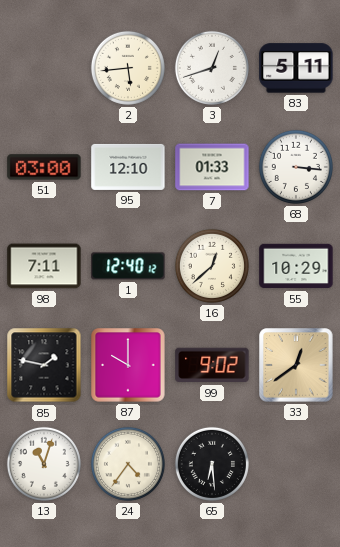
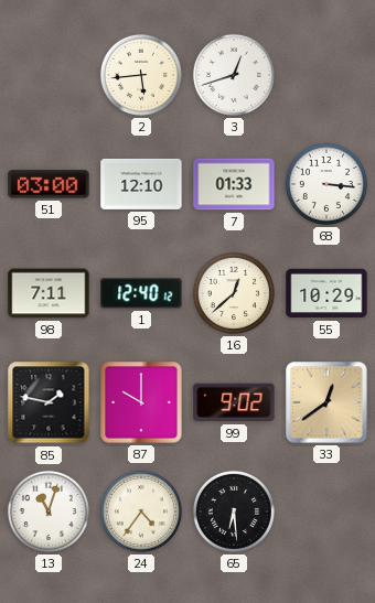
83: 5:11 -> none
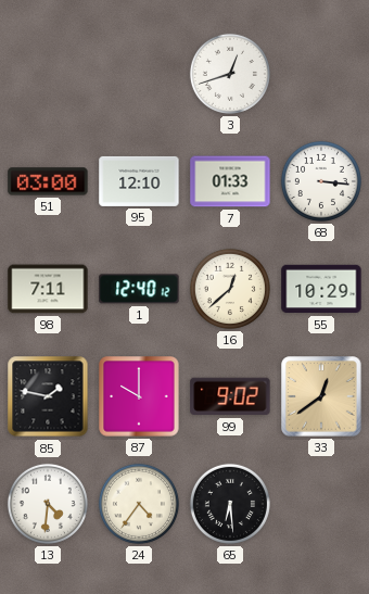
2: 5:44 -> none
13: 11:03 -> 4:31
